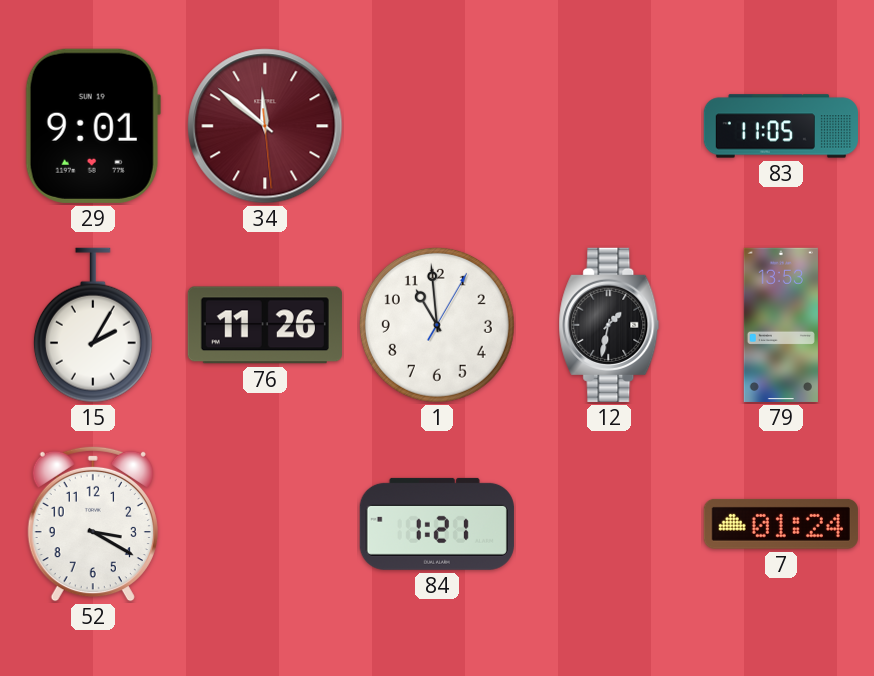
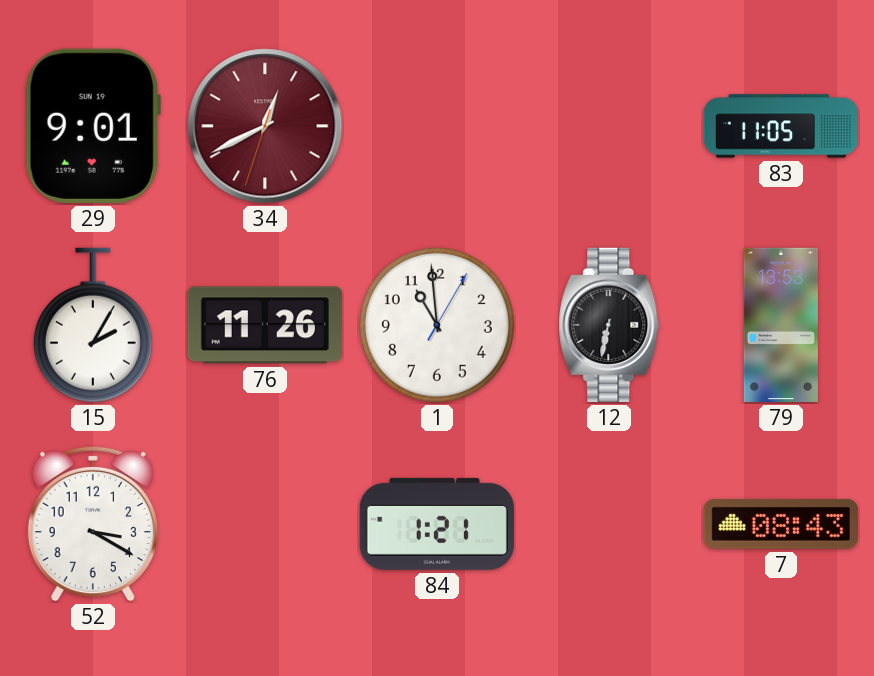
34: 11:51 -> 12:40
12: 1:32 -> 6:32
7: 01:24 -> 08:43
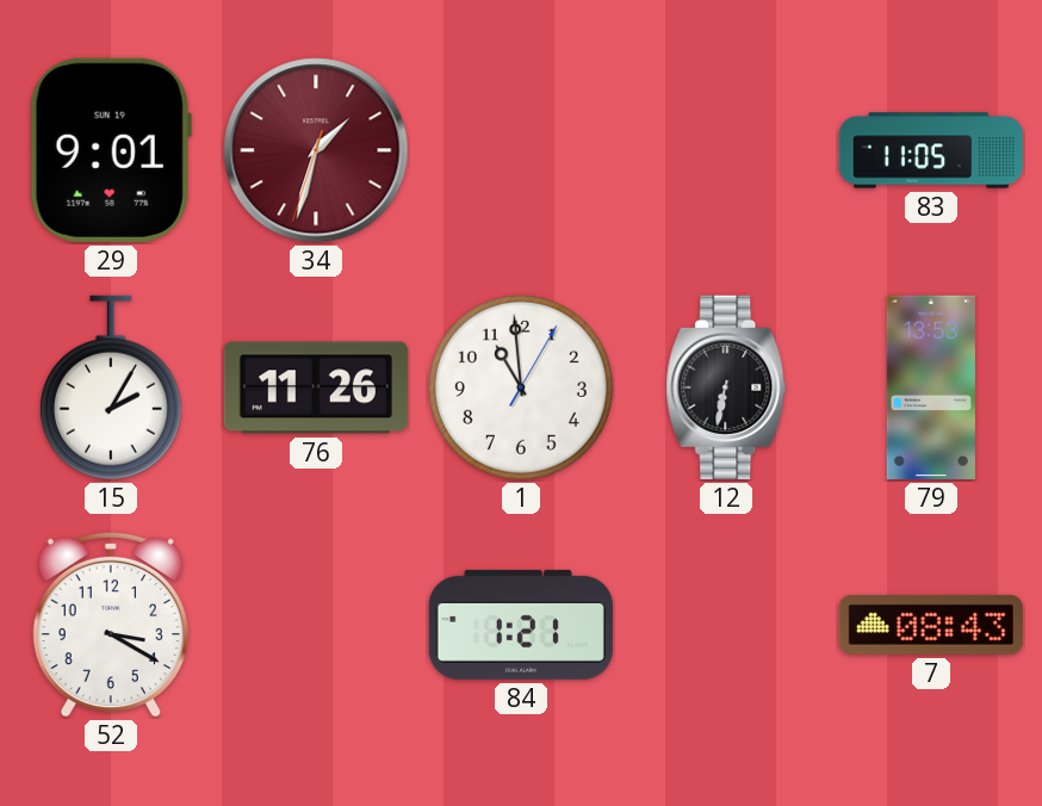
34: 12:40 -> 1:32
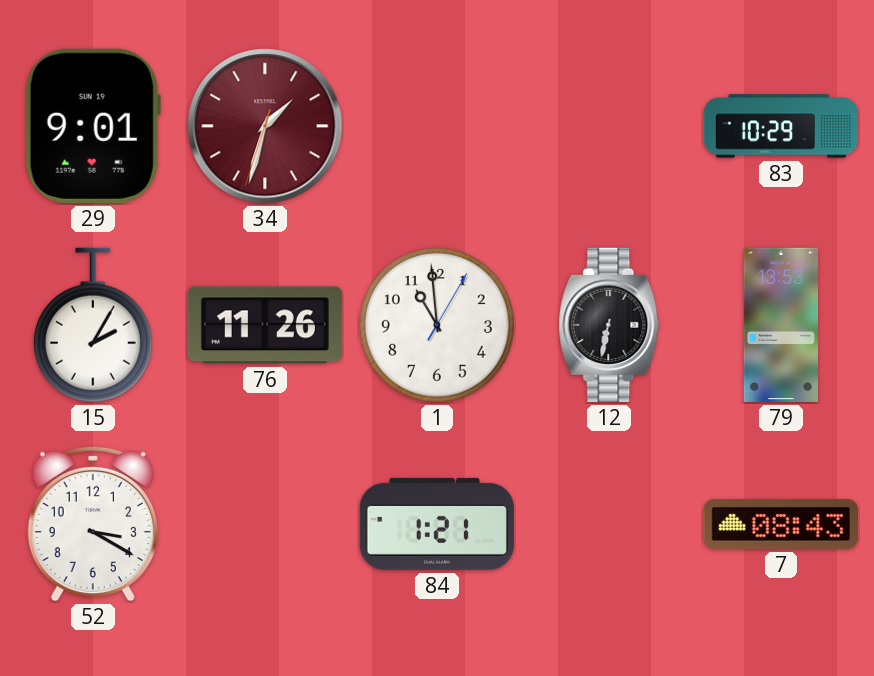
83: 11:05 -> 10:29
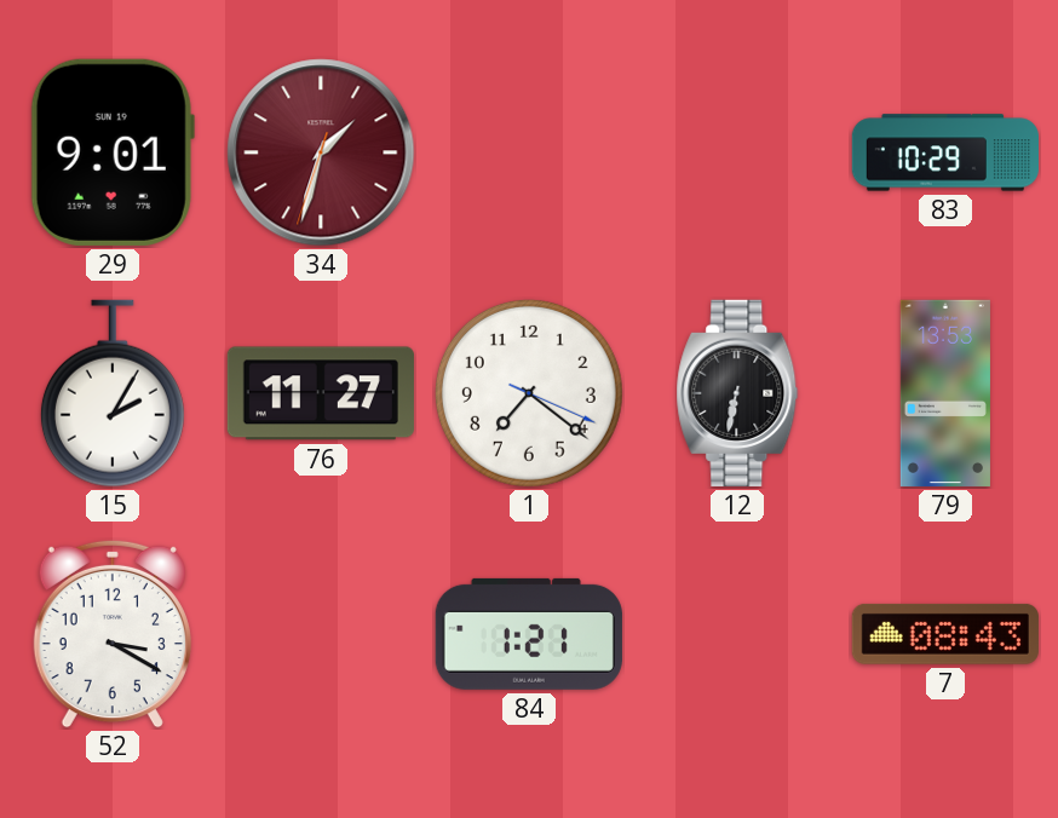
76: 11:26 -> 11:27
1: 10:59 -> 7:21
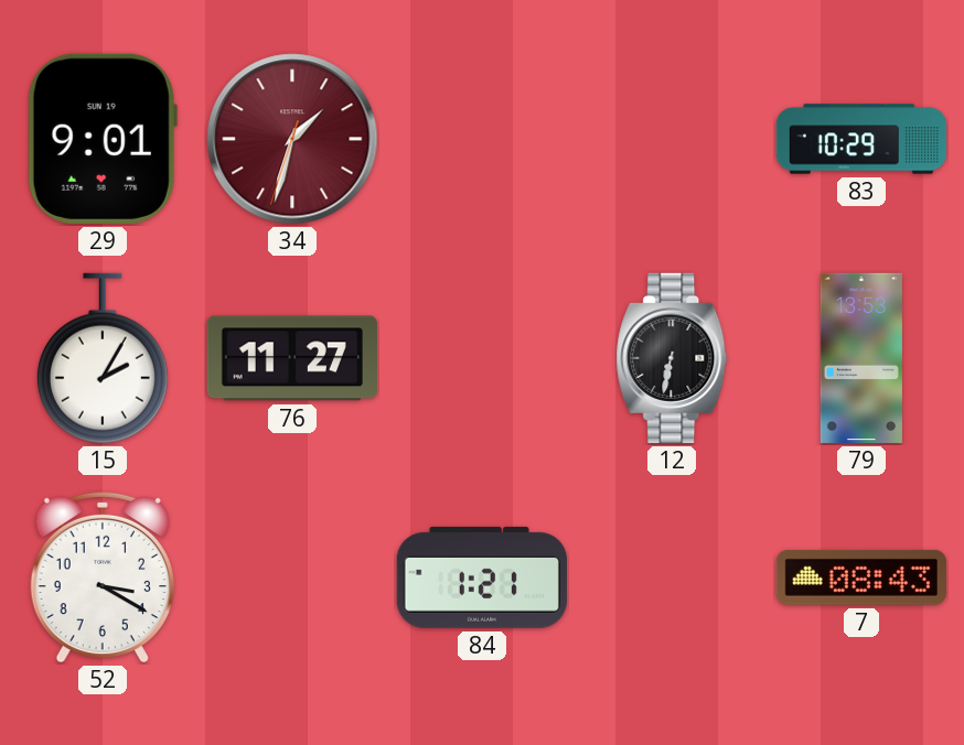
1: 7:21 -> none
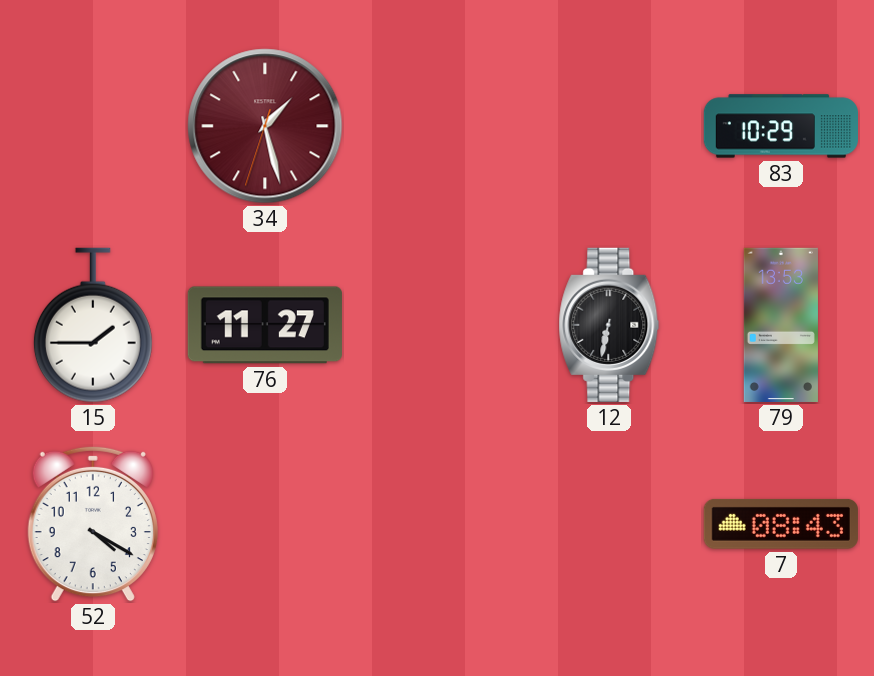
29: 9:01 -> none
34: 1:32 -> 1:27
15: 2:05 -> 1:45
52: 3:20 -> 4:20
84: 1:21 -> none
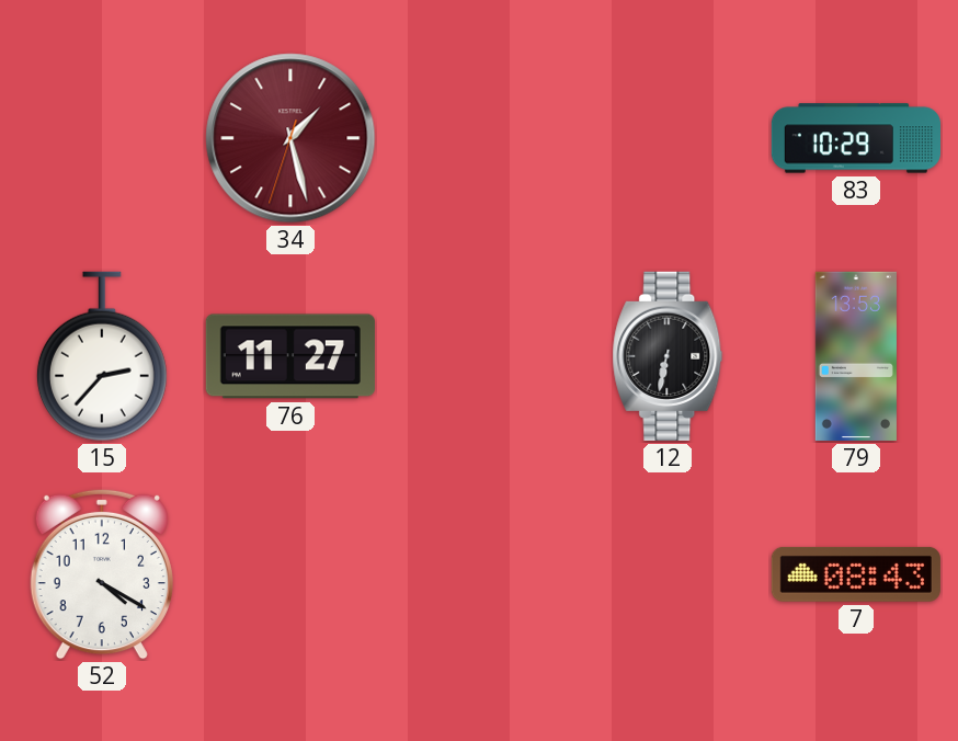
15: 1:45 -> 2:37
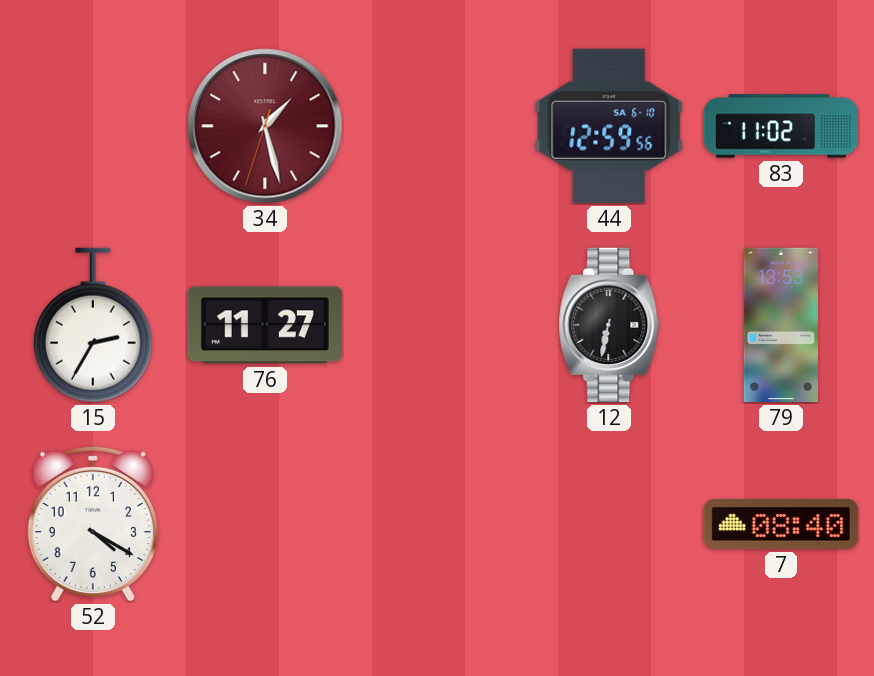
44: none -> 12:59
83: 10:29 -> 11:02
15: 2:37 -> 2:35
7: 08:43 -> 08:40
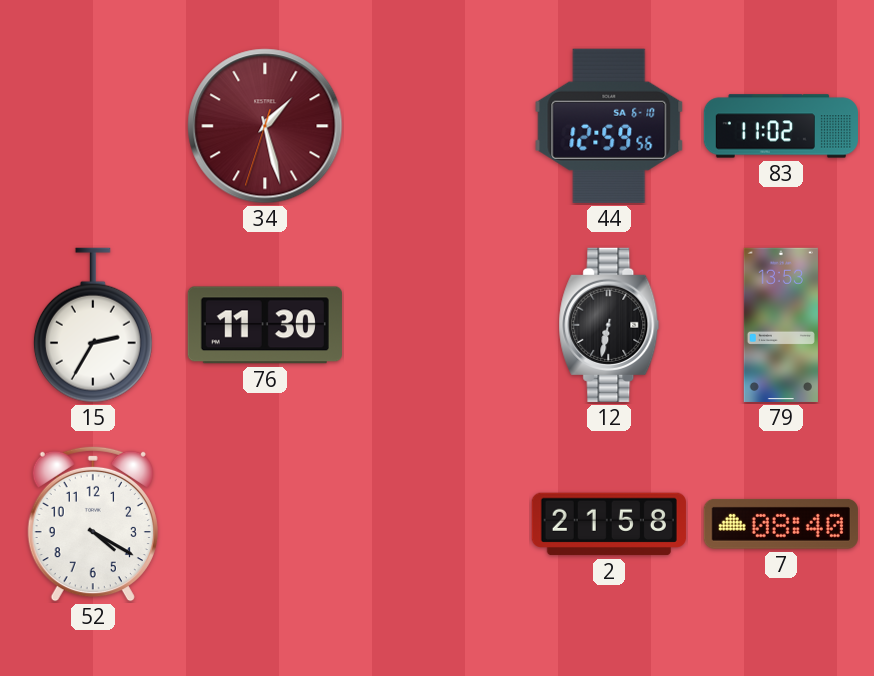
76: 11:27 -> 11:30
2: none -> 21:58
